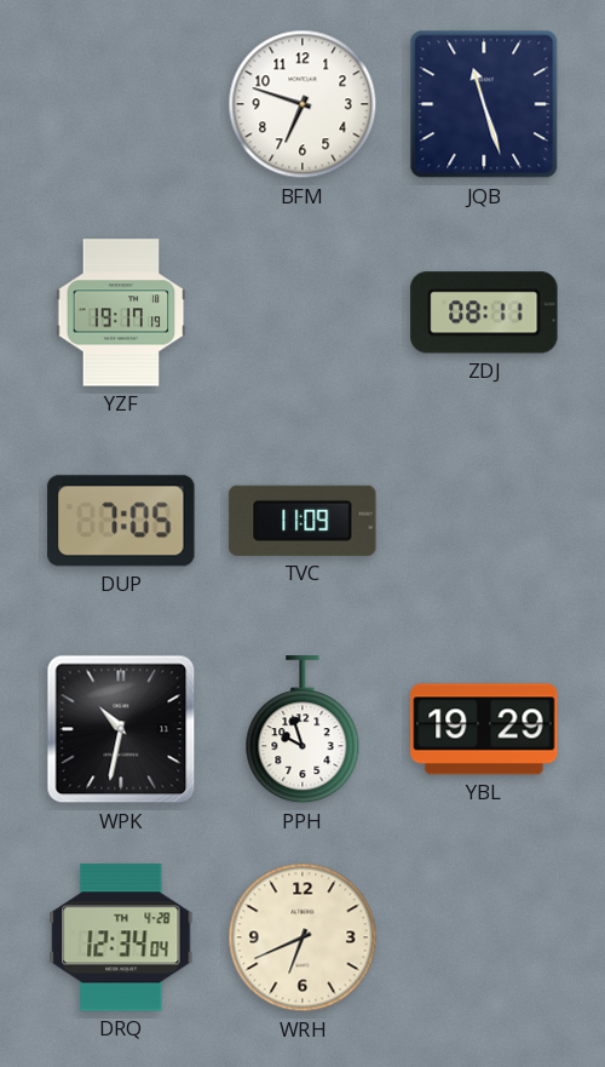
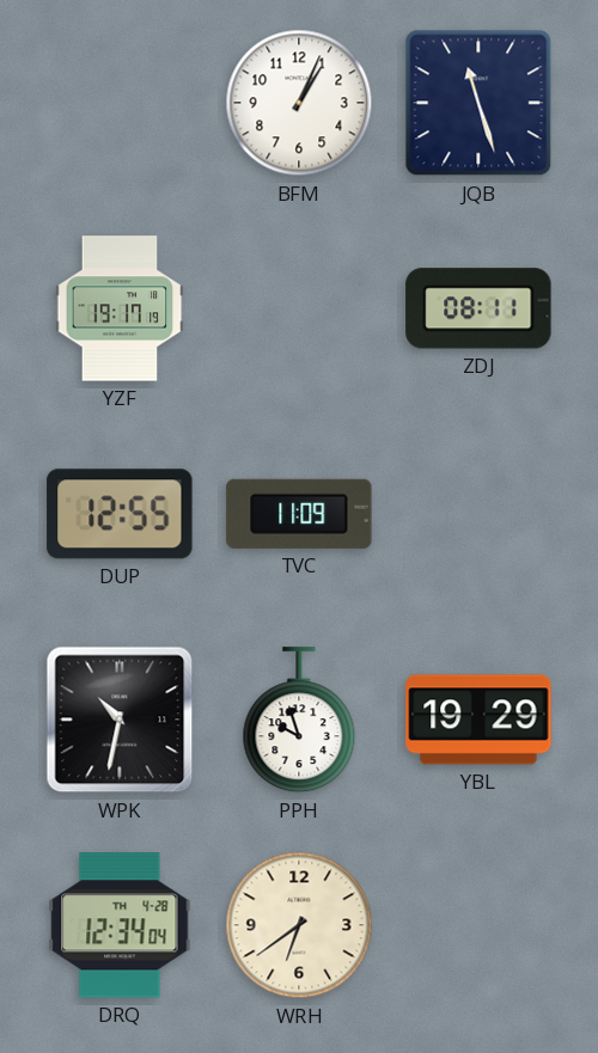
BFM: 6:48 -> 1:04
DUP: 7:05 -> 12:55
WRH: 6:41 -> 6:39
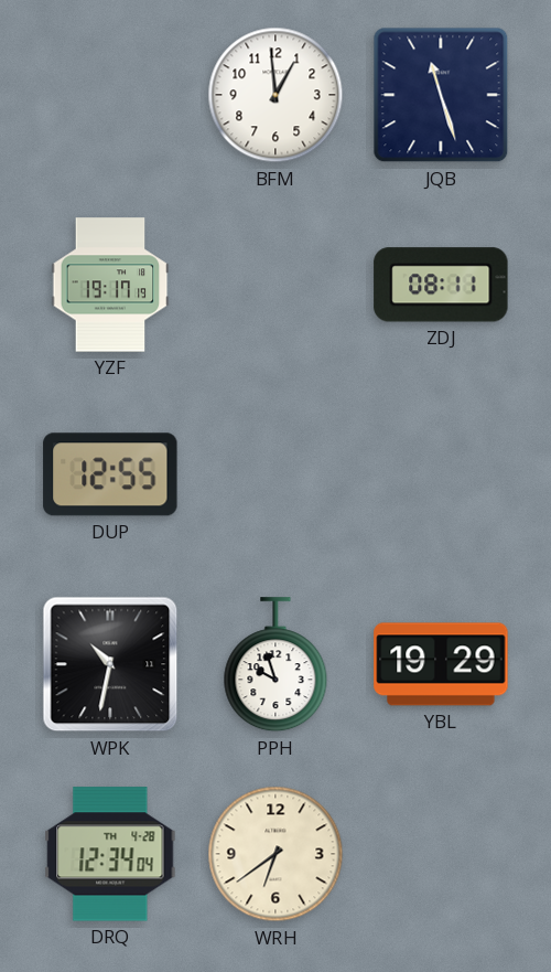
BFM: 1:04 -> 12:59
TVC: 11:09 -> none
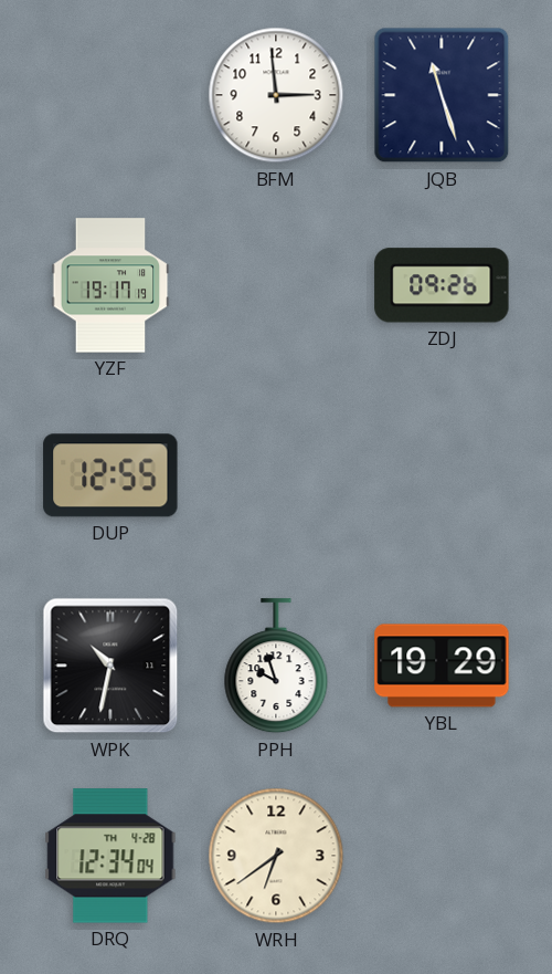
BFM: 12:59 -> 2:59
ZDJ: 08:11 -> 09:26
